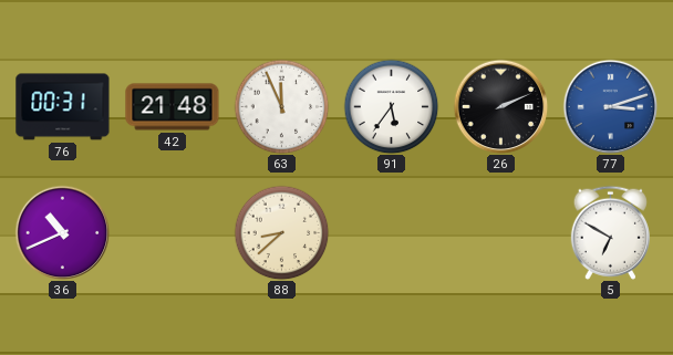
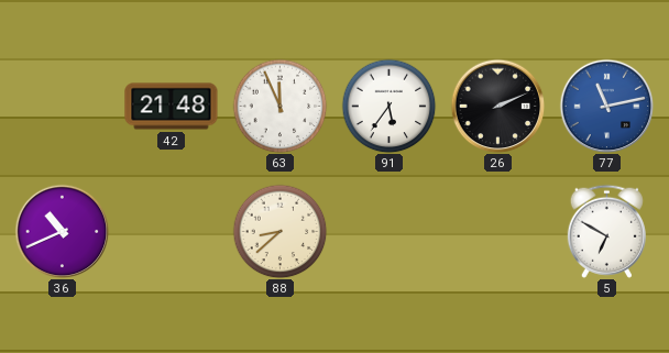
76: 00:31 -> none
77: 3:12 -> 11:13
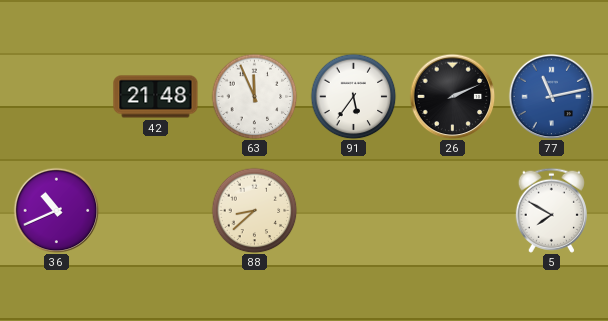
5: 6:50 -> 7:50
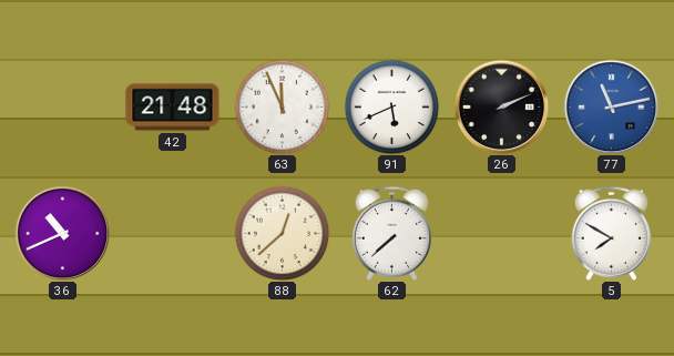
91: 5:36 -> 5:41
88: 8:38 -> 12:38
62: none -> 7:38
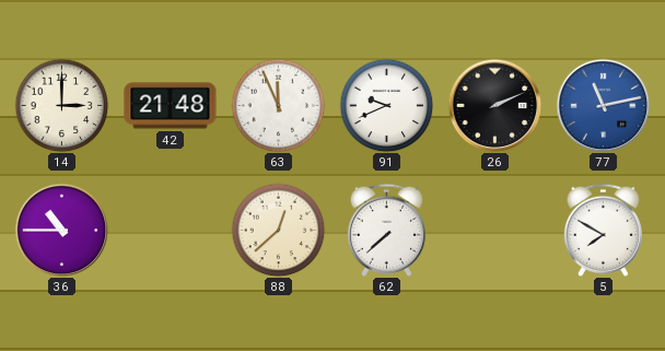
14: none -> 3:00
91: 5:41 -> 9:41
36: 10:41 -> 10:45
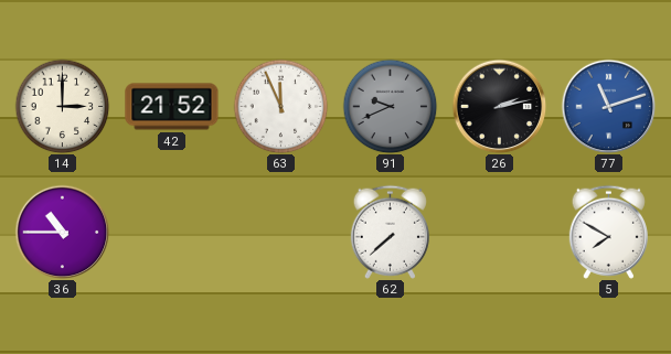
42: 21:48 -> 21:52
91 dial: white -> grey
26: 2:11 -> 2:13
77: 11:13 -> 11:12
88: 12:38 -> none
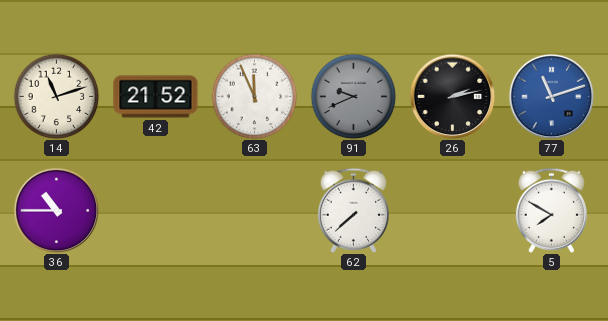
14: 3:00 -> 11:12
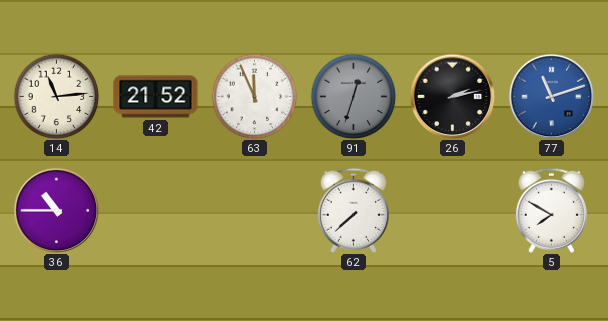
14: 11:12 -> 11:14
91: 9:41 -> 12:33
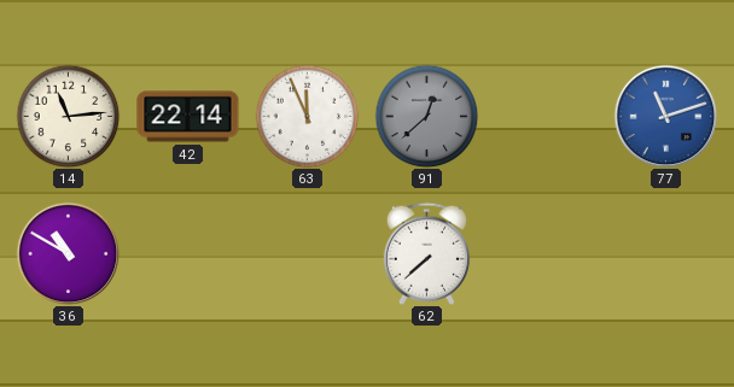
42: 21:52 -> 22:14
91: 12:33 -> 12:38
26: 2:13 -> none
36: 10:45 -> 10:50
5: 7:50 -> none
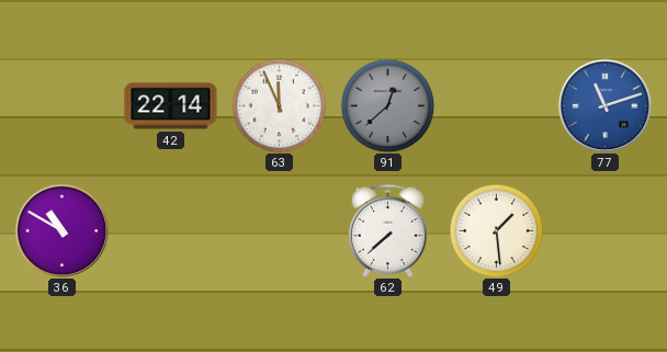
14: 11:14 -> none
49: none -> 1:29
